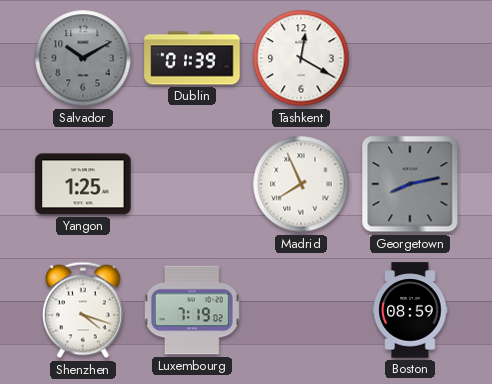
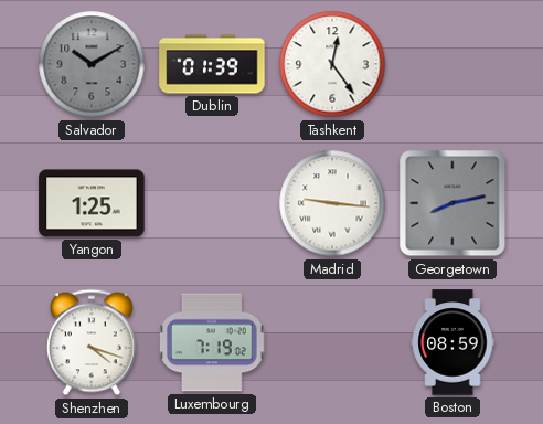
Tashkent: 12:20 -> 12:24
Madrid: 7:56 -> 9:16
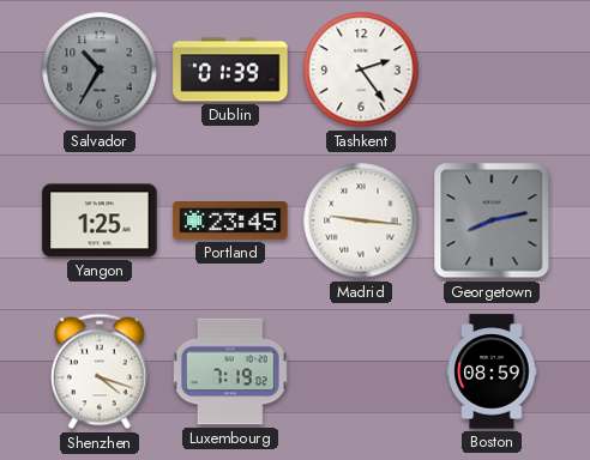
Salvador: 10:10 -> 10:35
Tashkent: 12:24 -> 2:24
Portland: none -> 23:45
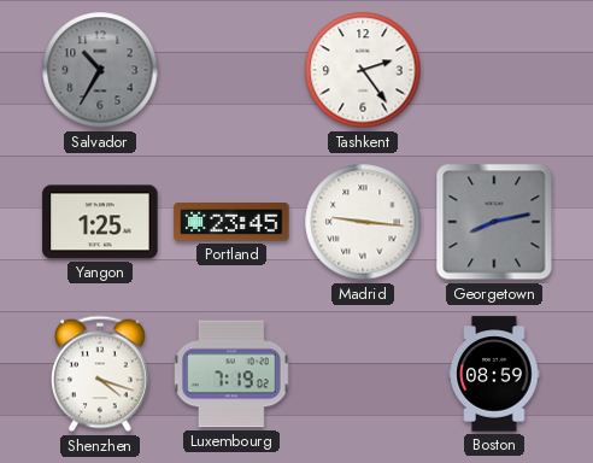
Dublin: 01:39 -> none
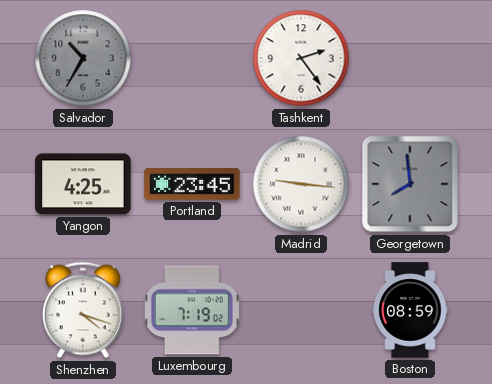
Yangon: 1:25 -> 4:25
Georgetown: 8:13 -> 7:59
